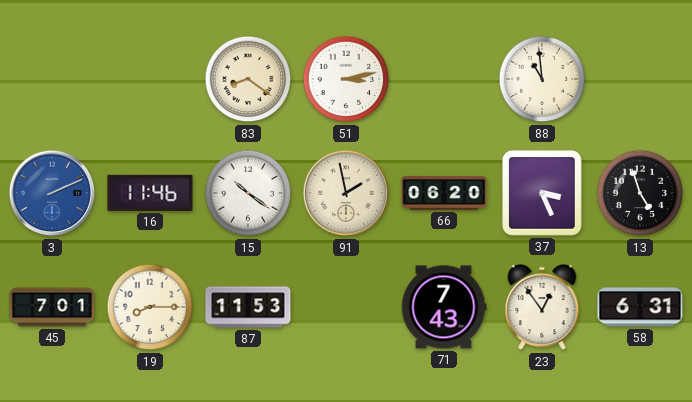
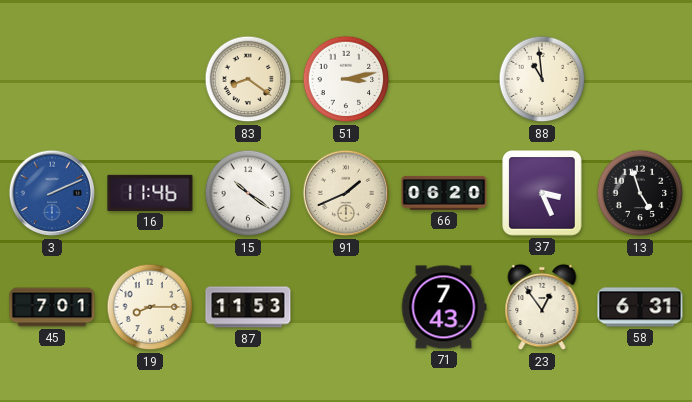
91: 1:58 -> 1:41
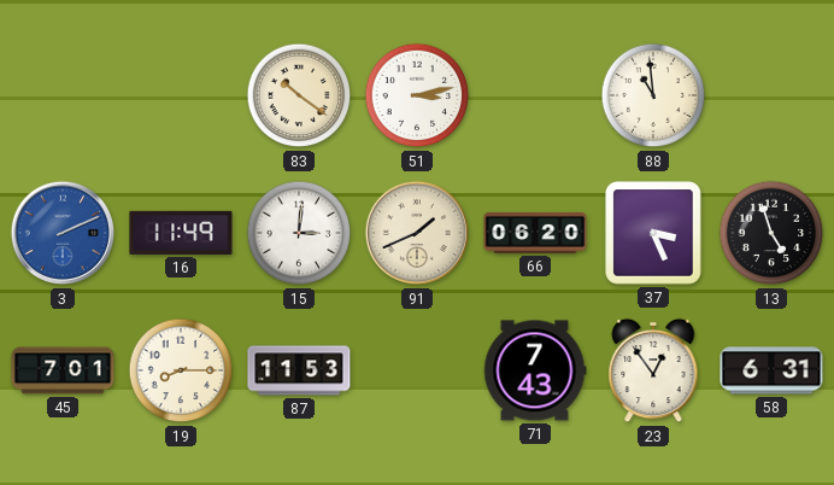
83: 8:21 -> 10:21
16: 11:46 -> 11:49
15: 10:21 -> 3:01
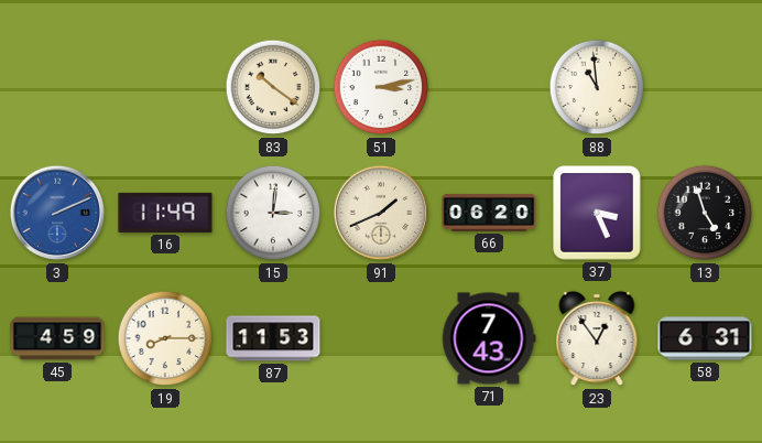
45: 7:01 -> 4:59
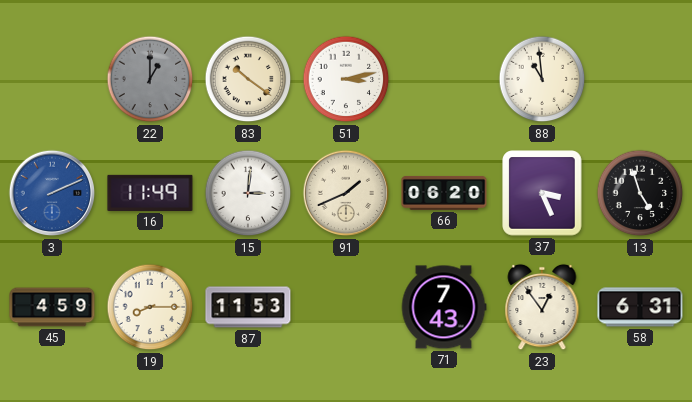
22: none -> 1:00
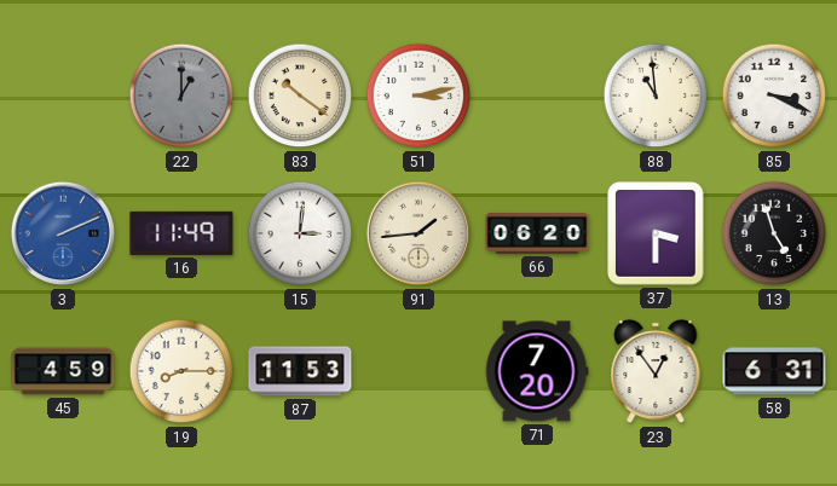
85: none -> 3:19
91: 1:41 -> 1:44
37: 3:26 -> 3:30
71: 7:43 -> 7:20
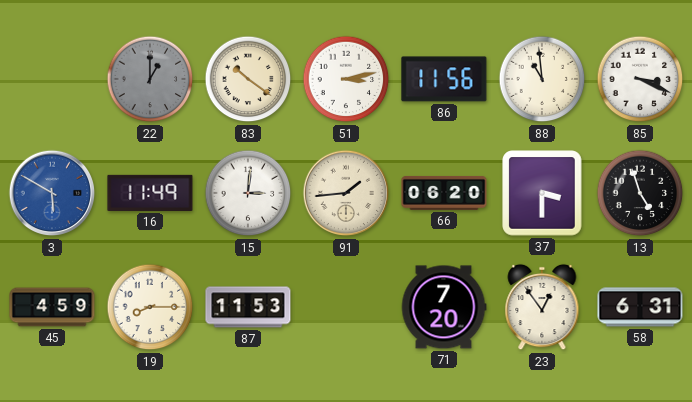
86: none -> 11:56
3: 2:11 -> 5:50
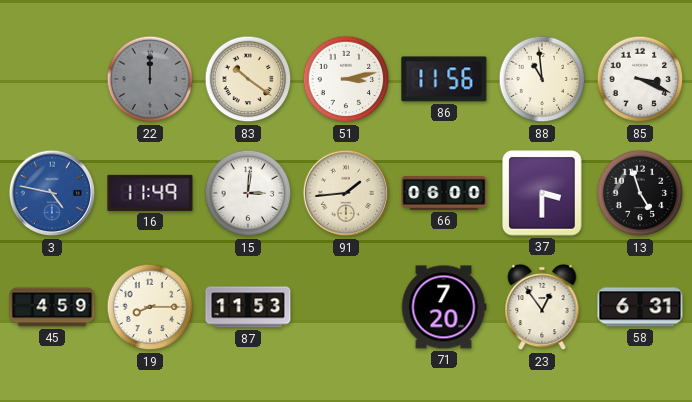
22: 1:00 -> 12:00
3: 5:50 -> 4:47
66: 06:20 -> 06:00
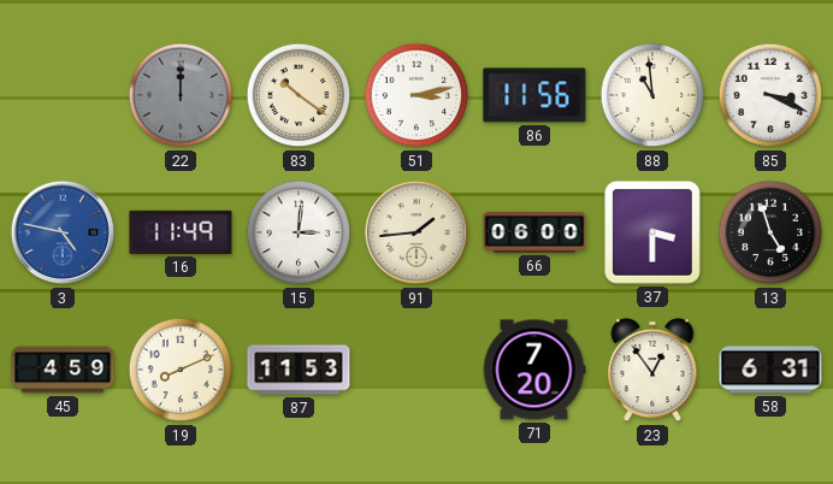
19: 8:15 -> 8:11
